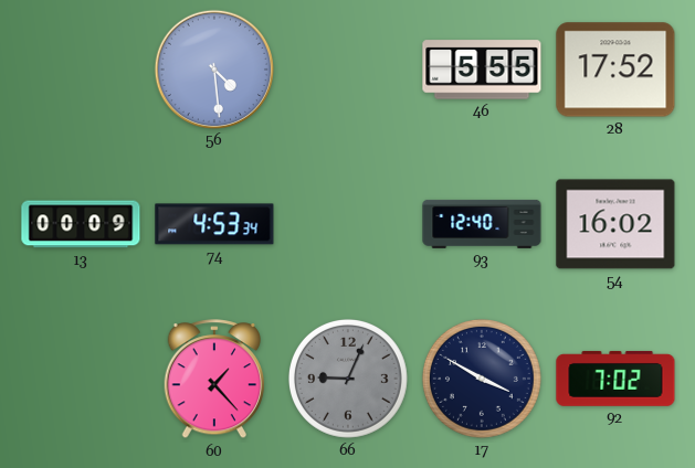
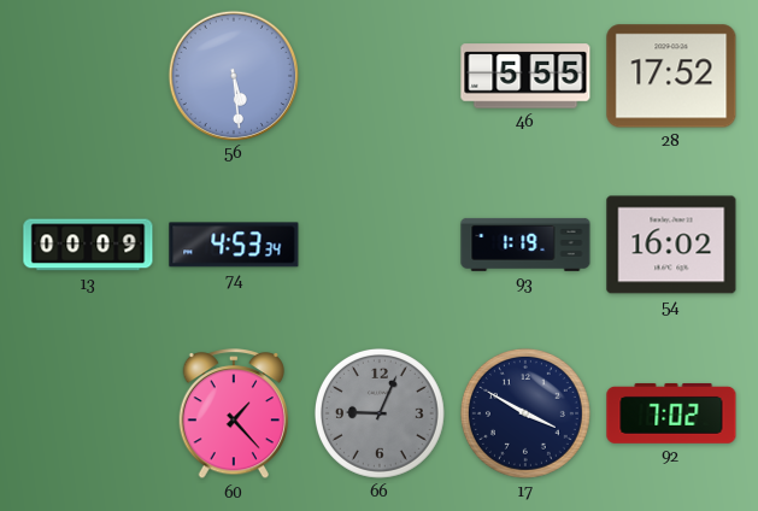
56: 4:29 -> 5:29
93: 12:40 -> 1:19
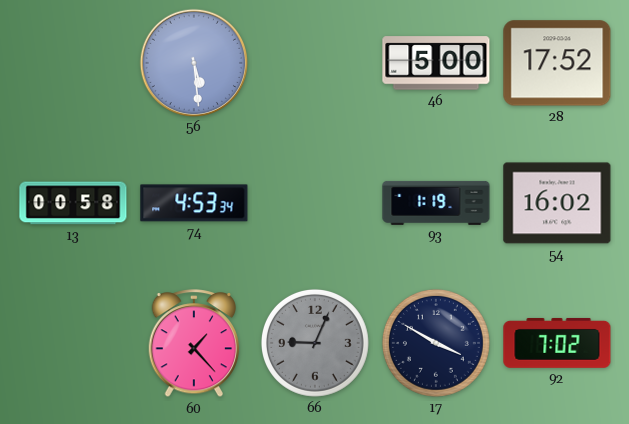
46: 5:55 -> 5:00
13: 00:09 -> 00:58
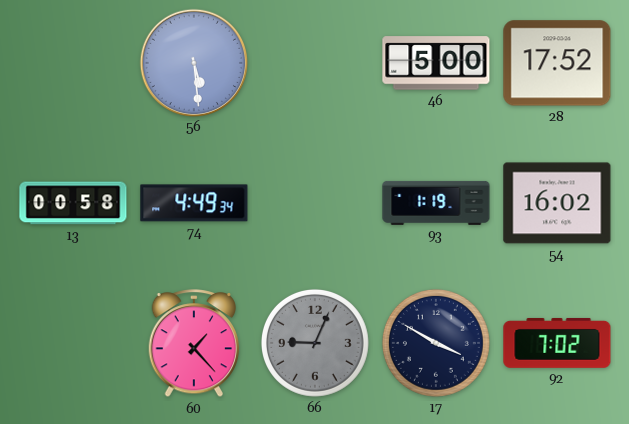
74: 4:53 -> 4:49
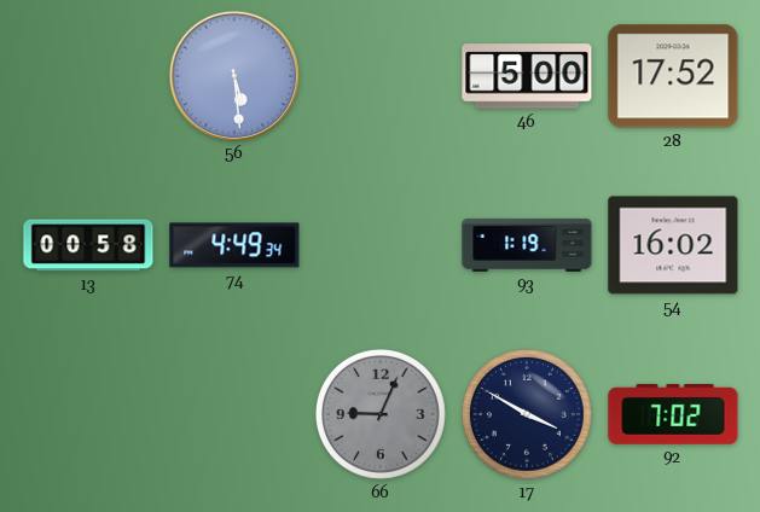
60: 1:23 -> none
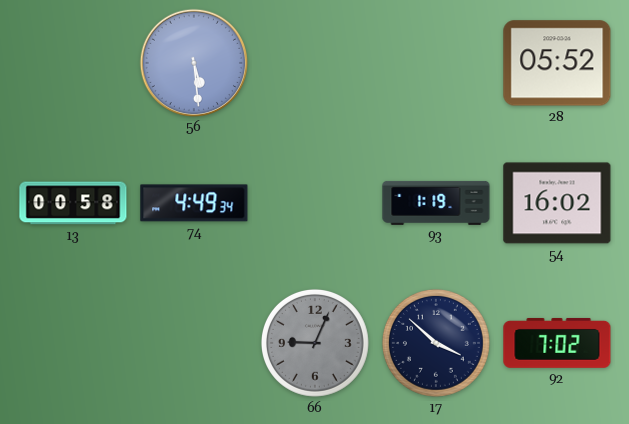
46: 5:00 -> none
28: 17:52 -> 05:52
17: 3:50 -> 3:52
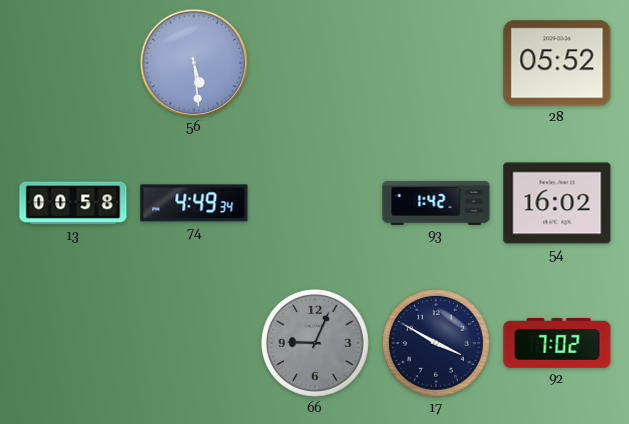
93: 1:19 -> 1:42
17: 3:52 -> 3:50
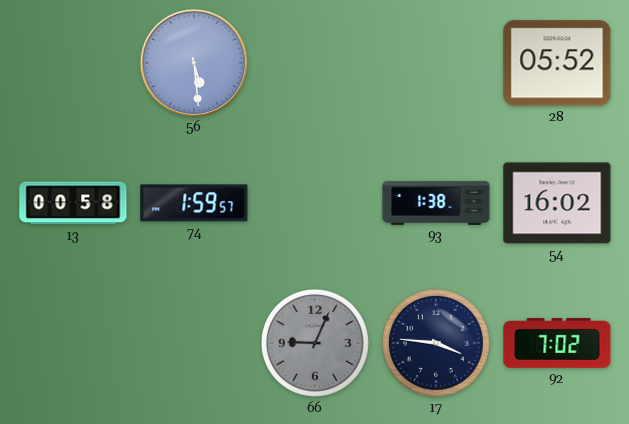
74: 4:49 -> 1:59
93: 1:42 -> 1:38
17: 3:50 -> 3:46
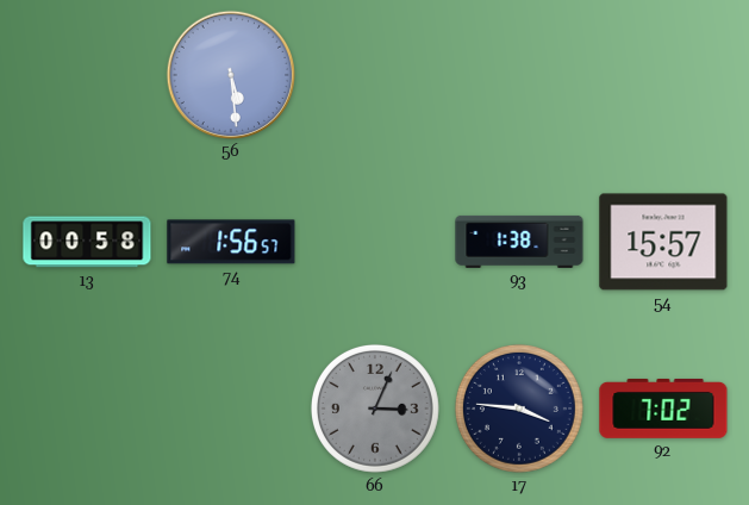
28: 05:52 -> none
74: 1:59 -> 1:56
54: 16:02 -> 15:57
66: 9:04 -> 3:04
